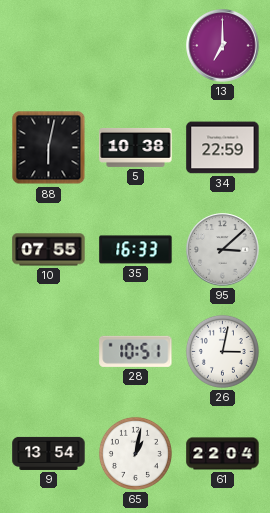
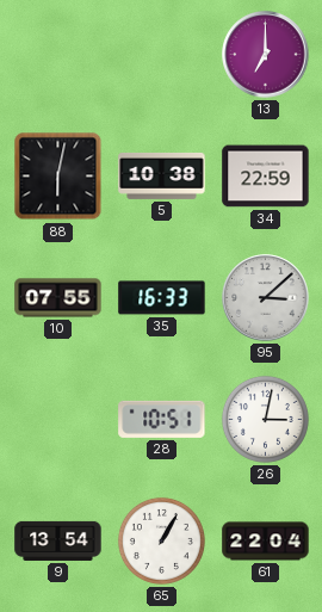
65: 1:02 -> 1:05
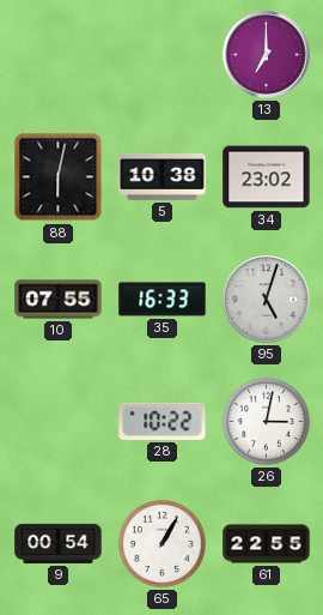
34: 22:59 -> 23:02
95: 3:08 -> 5:03
28: 10:51 -> 10:22
9: 13:54 -> 00:54
61: 22:04 -> 22:55
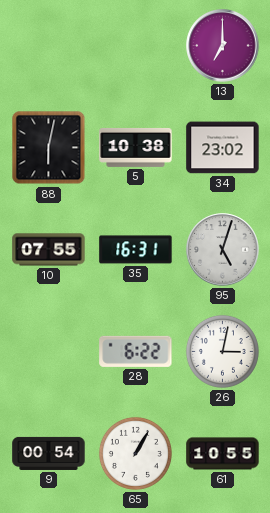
35: 16:33 -> 16:31
28: 10:22 -> 6:22
61: 22:55 -> 10:55
